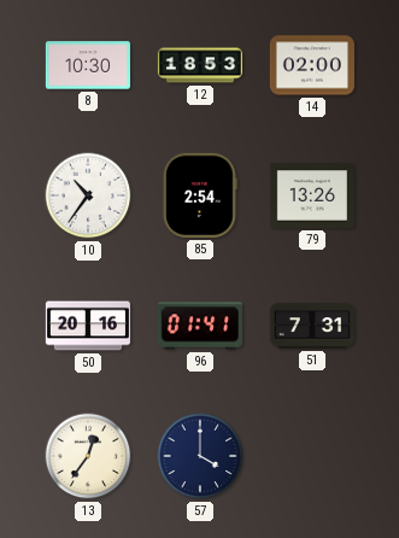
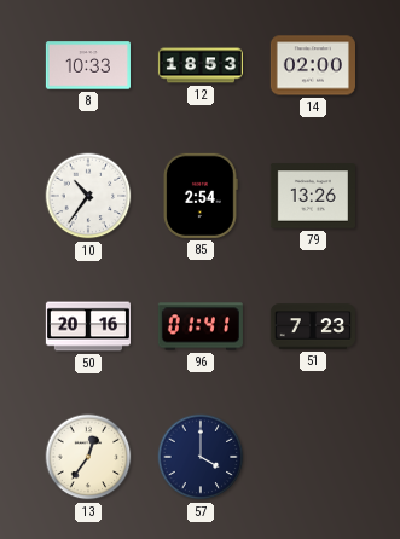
8: 10:30 -> 10:33
51: 7:31 -> 7:23
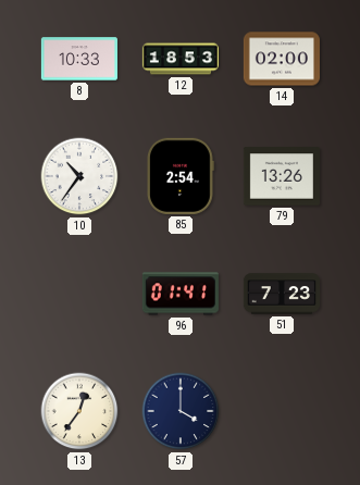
50: 20:16 -> none
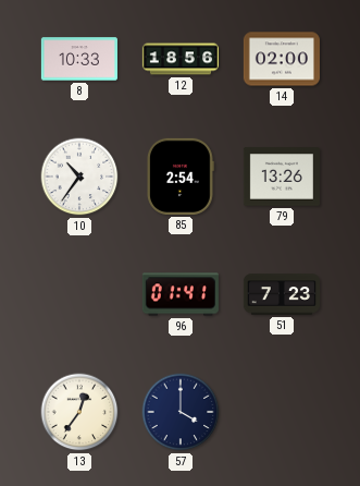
12: 18:53 -> 18:56
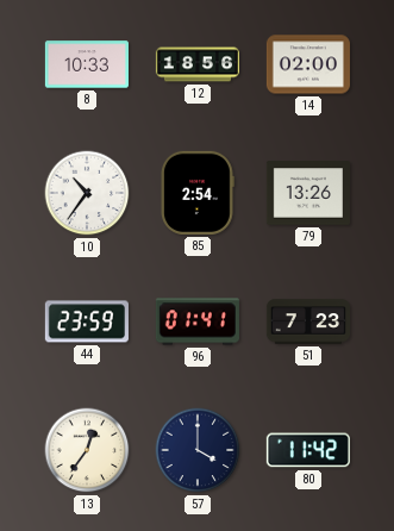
44: none -> 23:59
80: none -> 11:42
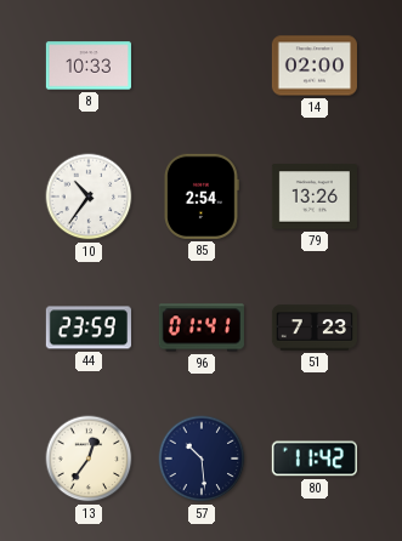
12: 18:56 -> none
57: 4:00 -> 10:29
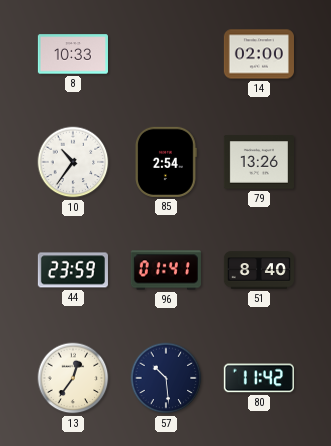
51: 7:23 -> 8:40
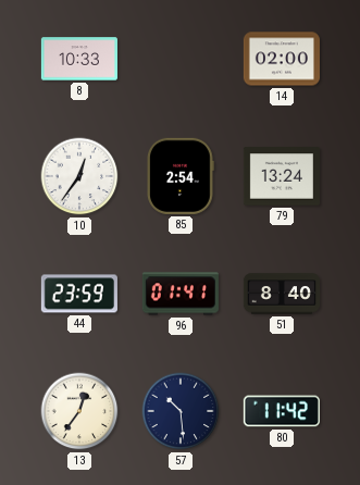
10: 10:36 -> 12:36
79: 13:26 -> 13:24
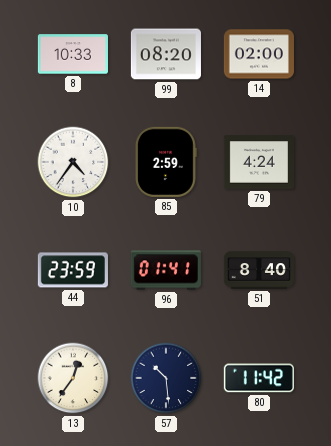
99: none -> 08:20
10: 12:36 -> 4:36
85: 2:54 -> 2:59
79: 13:24 -> 4:24
